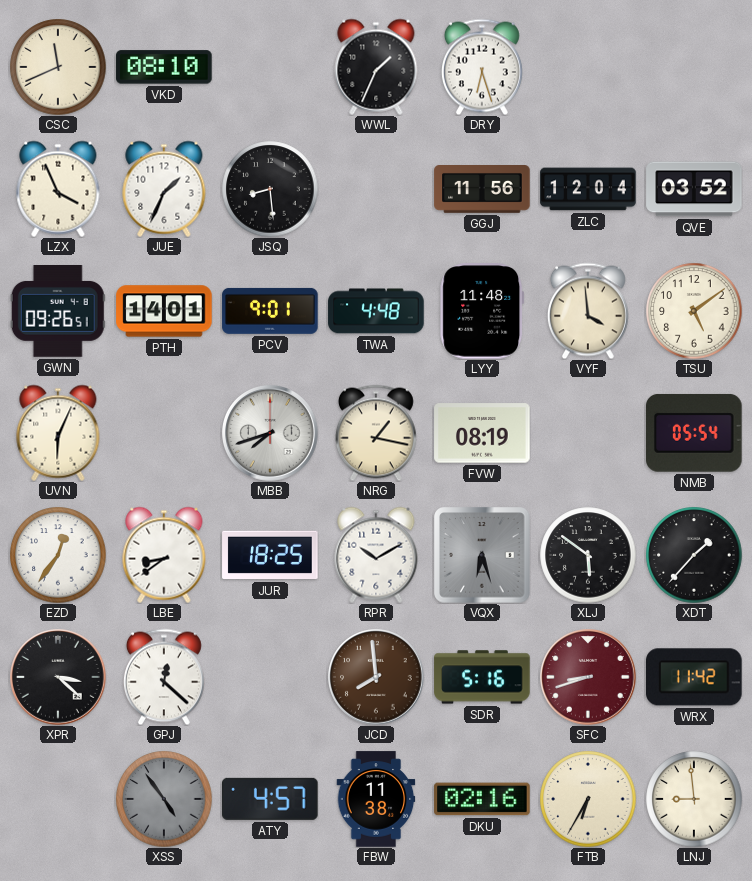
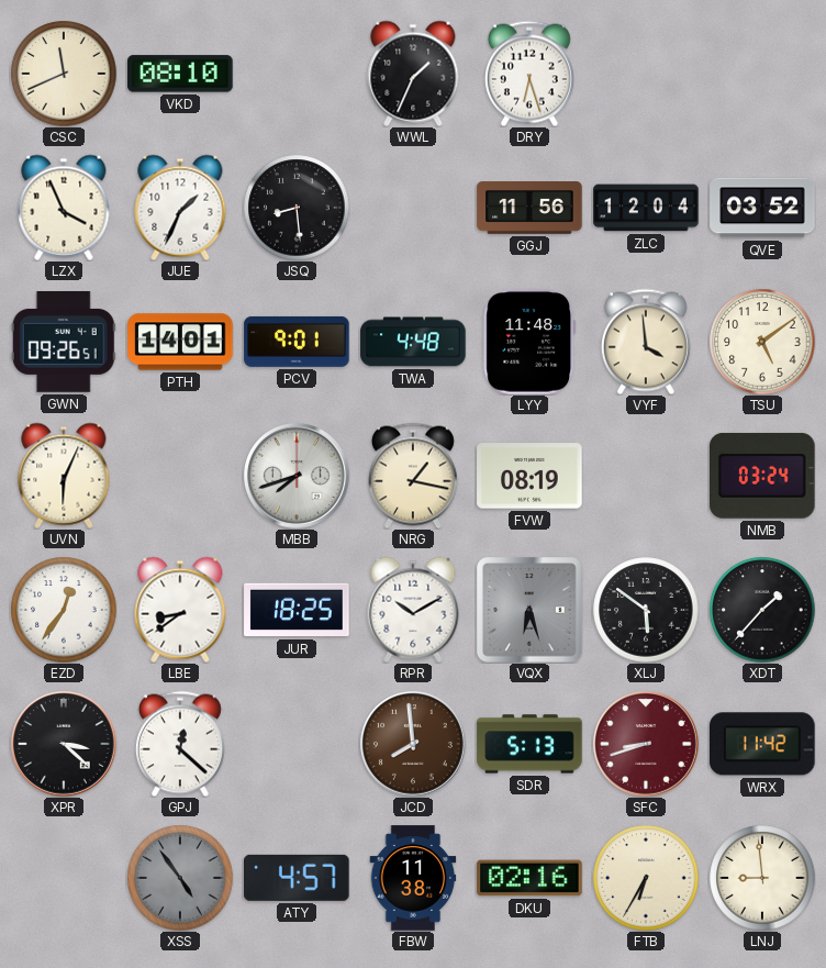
NMB: 05:54 -> 03:24
SDR: 5:16 -> 5:13
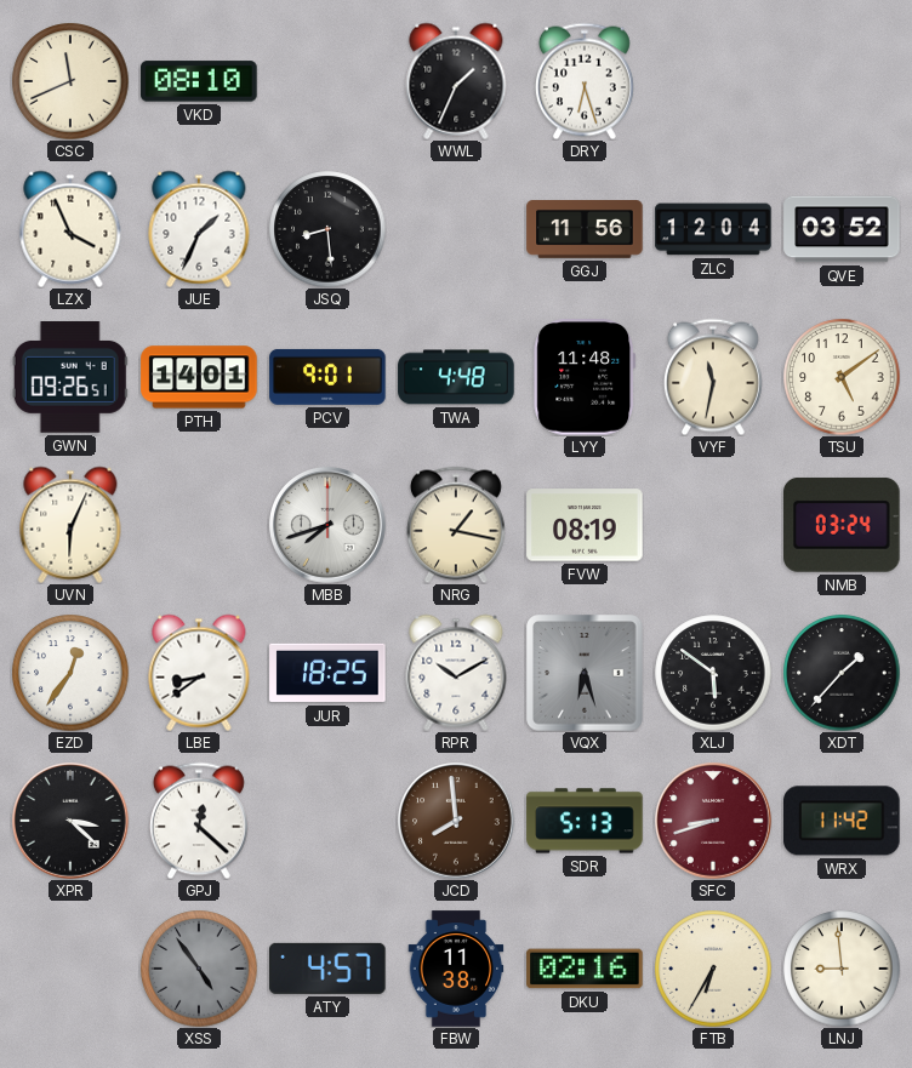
VYF: 3:59 -> 11:32
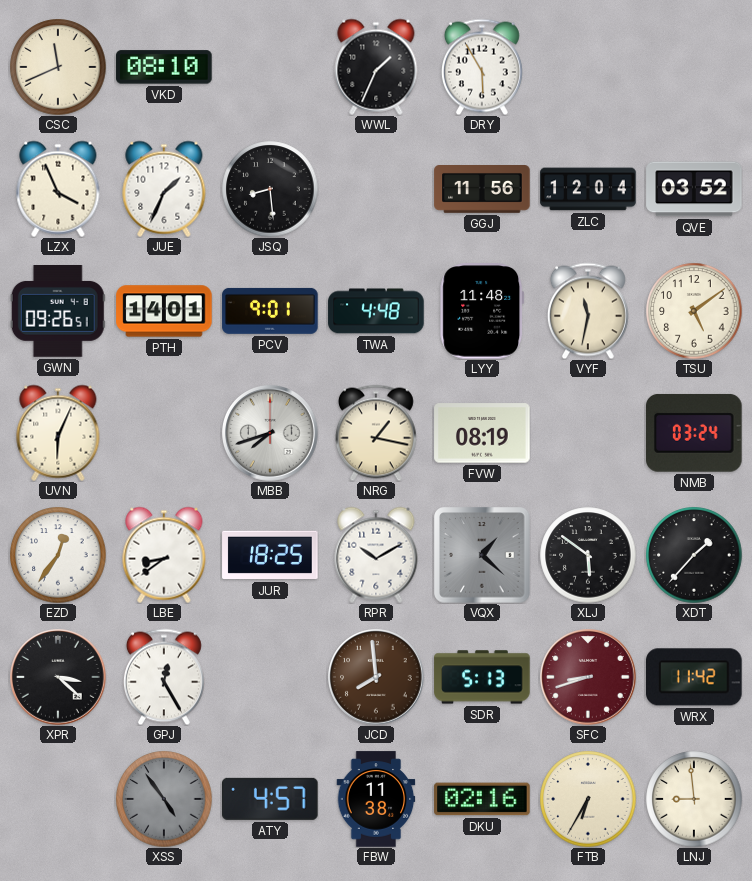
DRY: 6:27 -> 5:55
VQX: 6:27 -> 1:22
GPJ: 12:22 -> 12:25
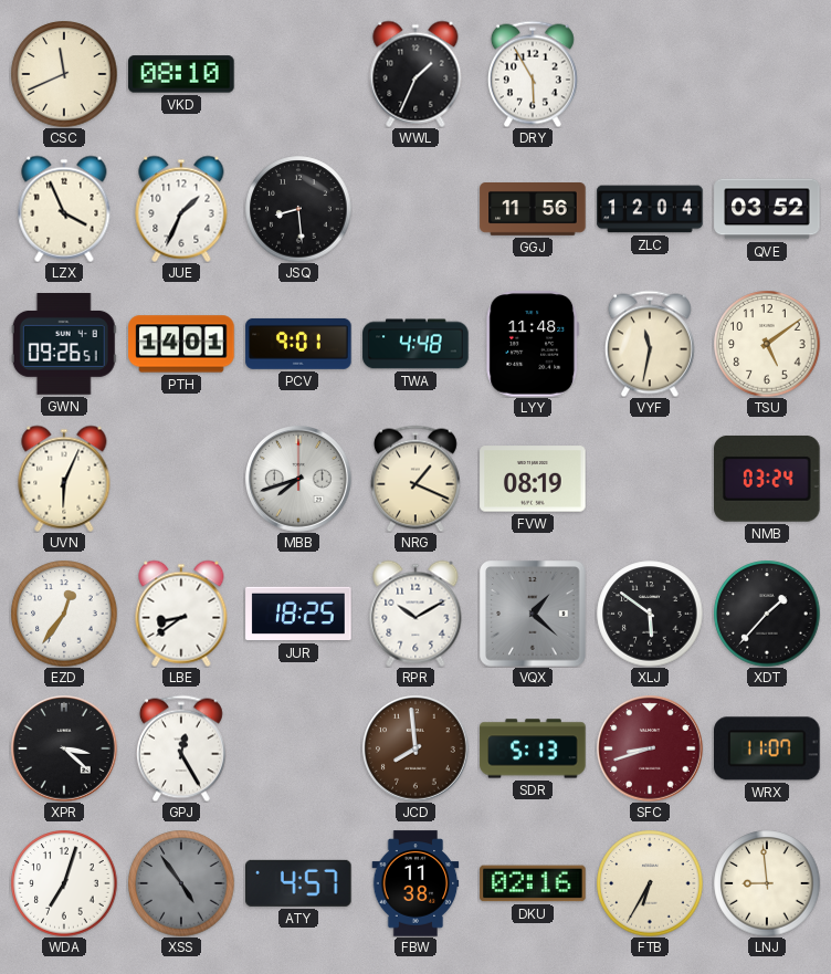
NRG: 1:17 -> 1:19
WRX: 11:42 -> 11:07
WDA: none -> 7:03
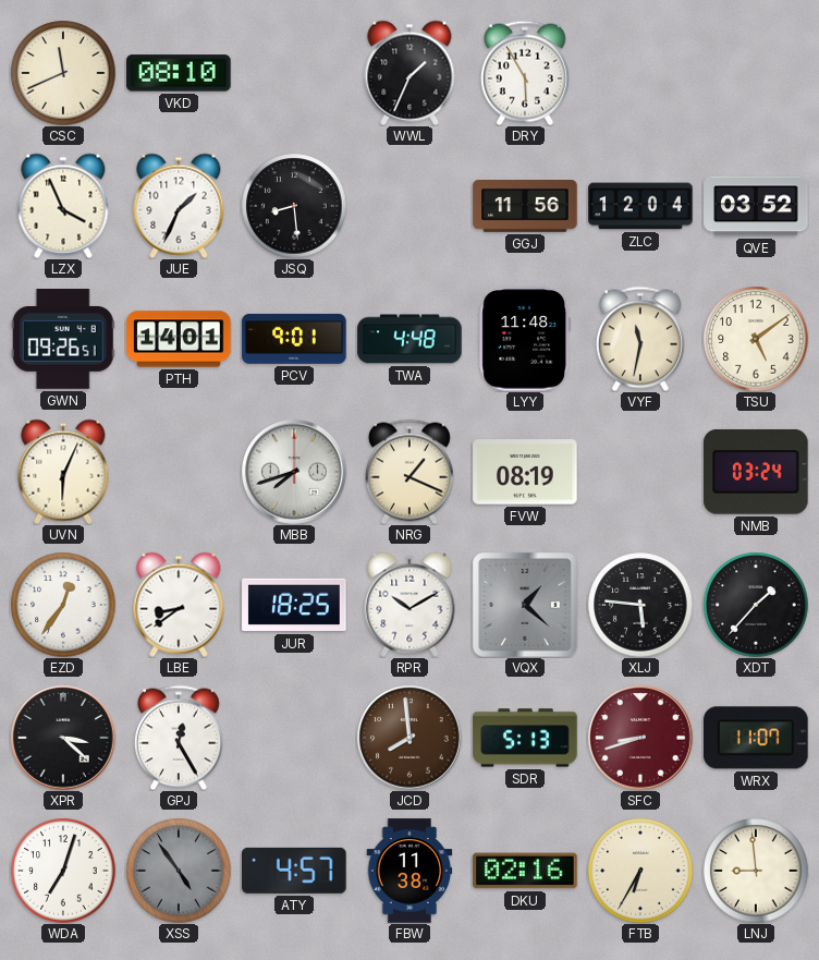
XLJ: 5:51 -> 5:46
